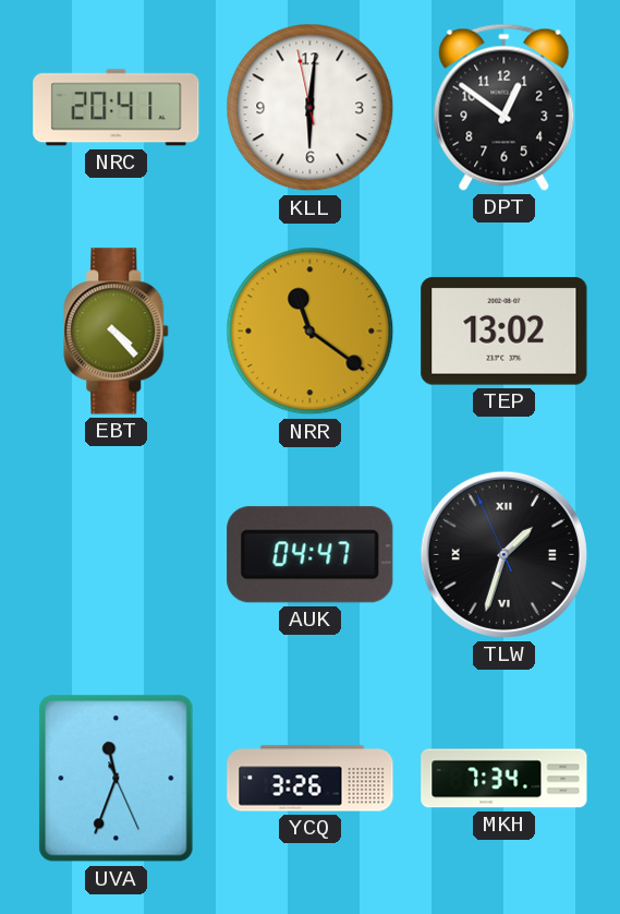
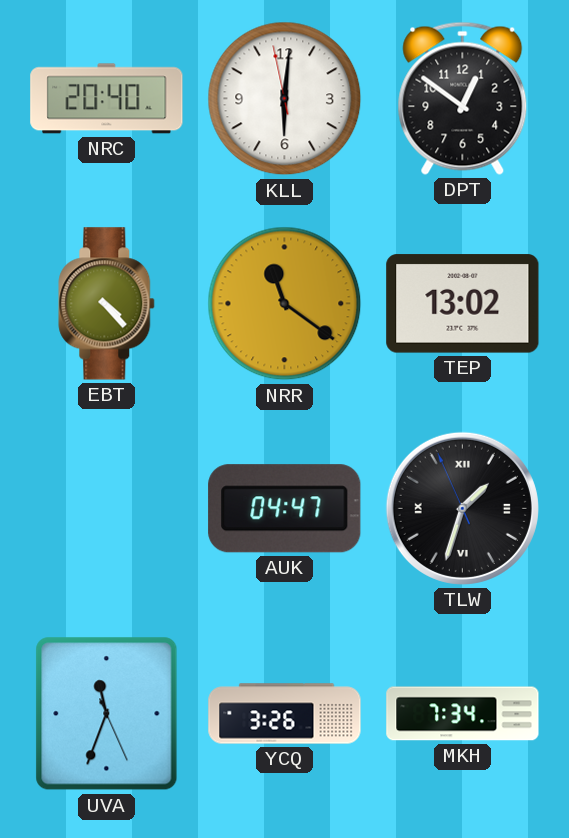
NRC: 20:41 -> 20:40
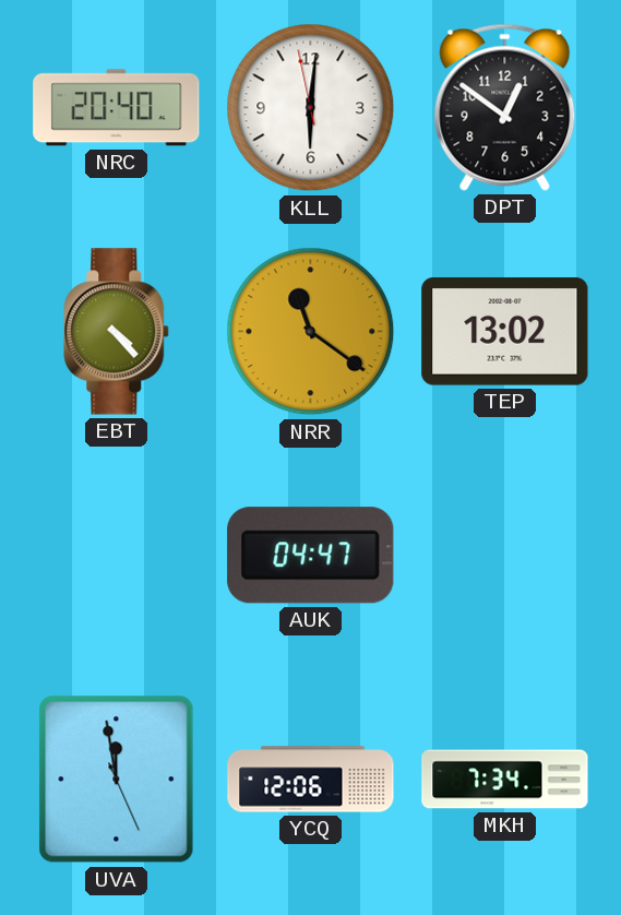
TLW: 1:32 -> none
UVA: 11:33 -> 11:58
YCQ: 3:26 -> 12:06
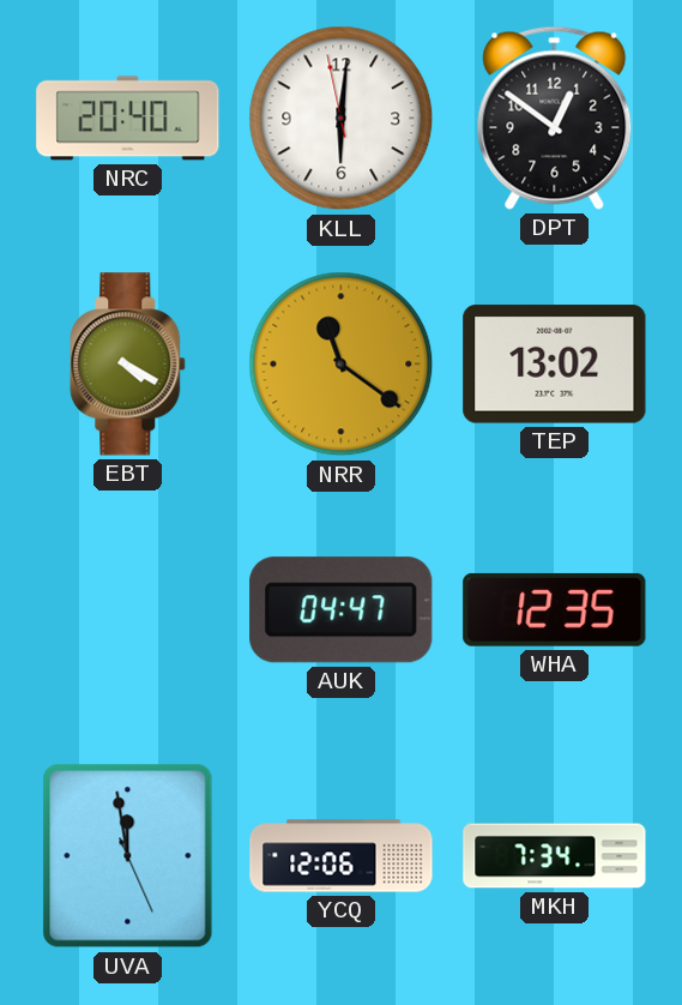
EBT: 4:23 -> 4:20
WHA: none -> 12:35
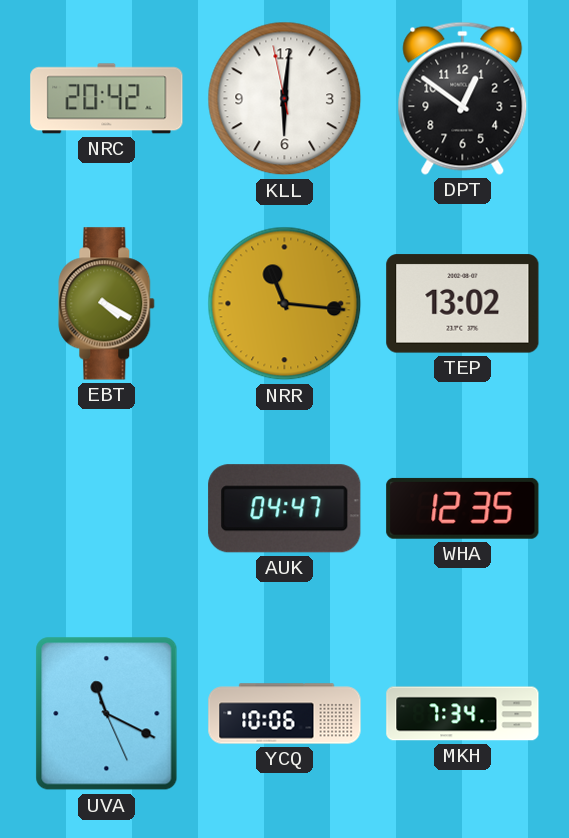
NRC: 20:40 -> 20:42
NRR: 11:21 -> 11:16
UVA: 11:58 -> 11:19
YCQ: 12:06 -> 10:06
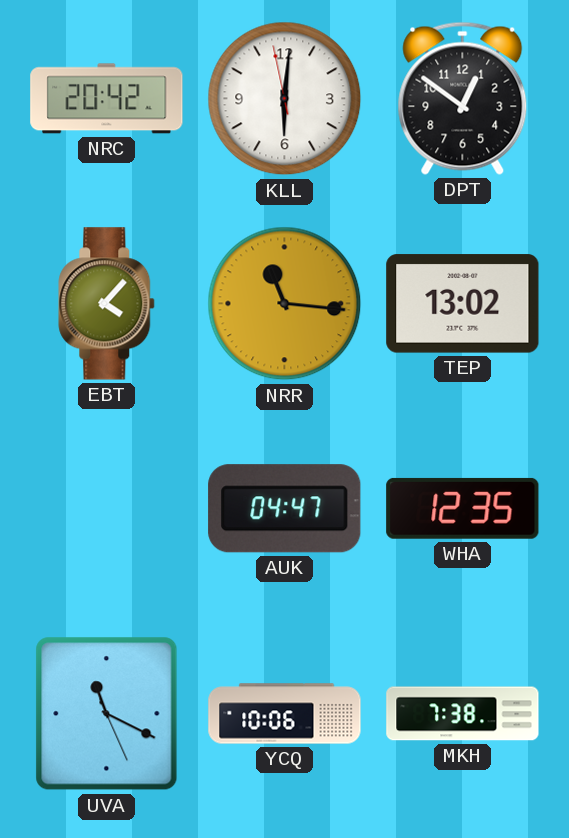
EBT: 4:20 -> 4:07
MKH: 7:34 -> 7:38
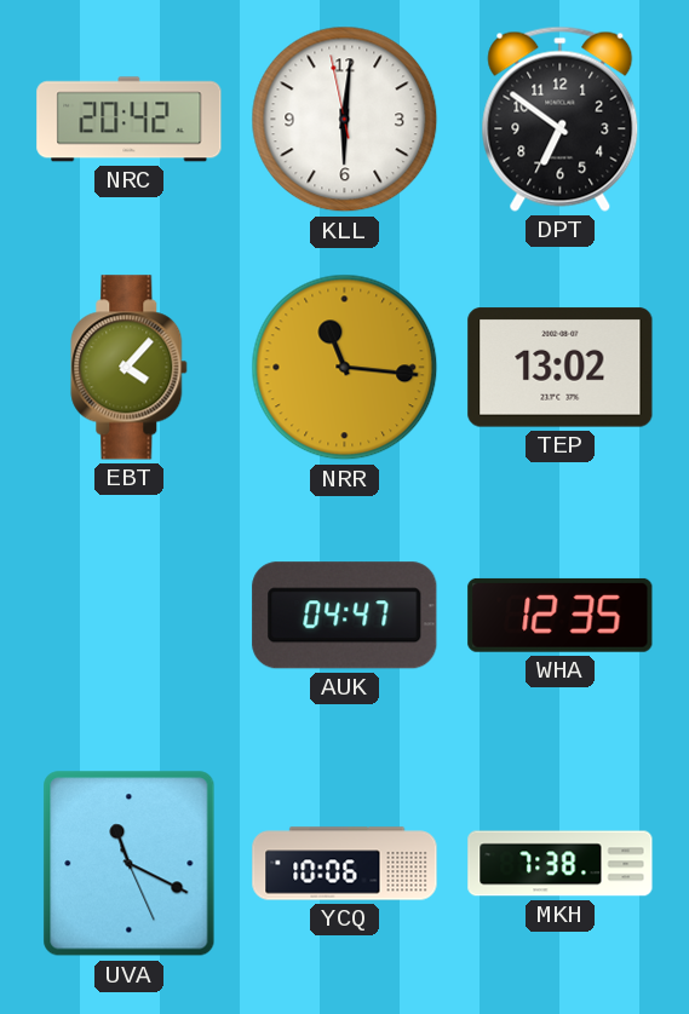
DPT: 12:51 -> 6:51
